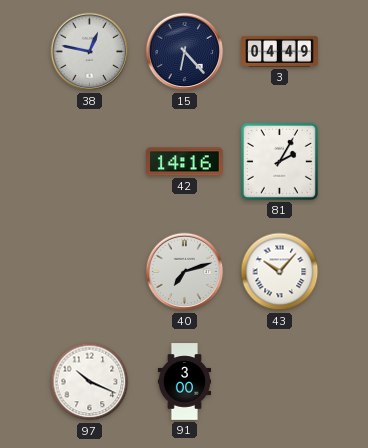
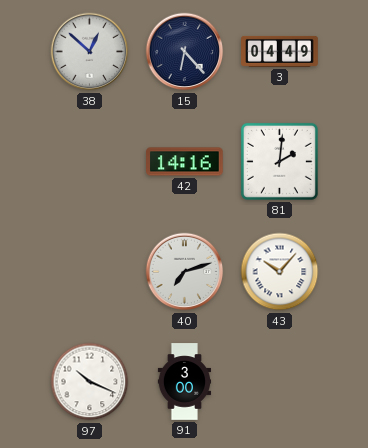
38: 12:47 -> 12:52
81: 2:05 -> 2:01
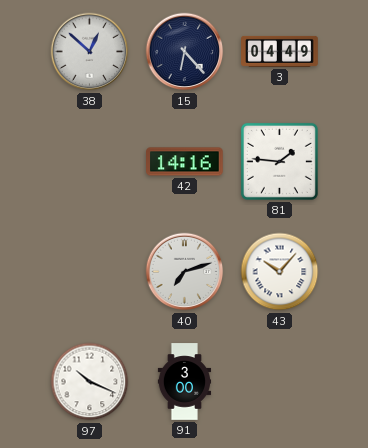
81: 2:01 -> 1:46
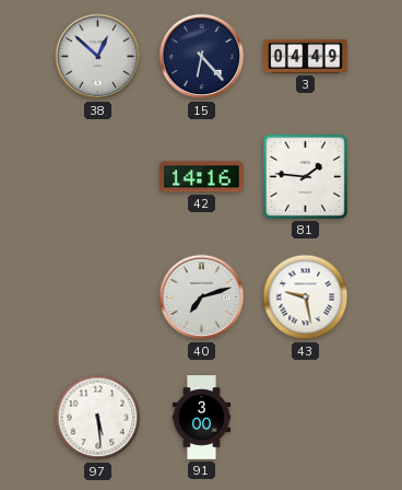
43: 10:07 -> 9:28
97: 10:19 -> 5:29
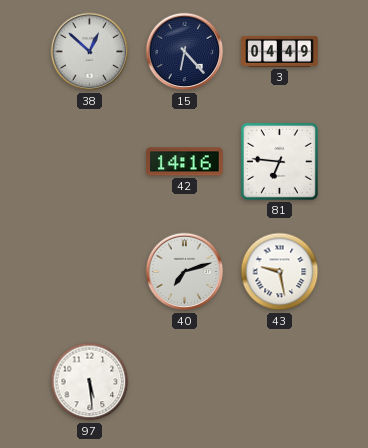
81: 1:46 -> 6:46
91: 3:00 -> none
